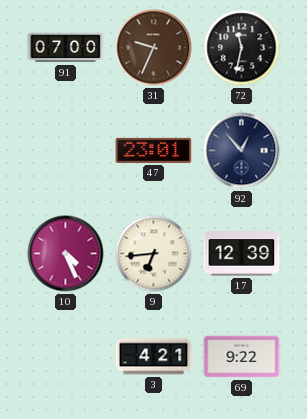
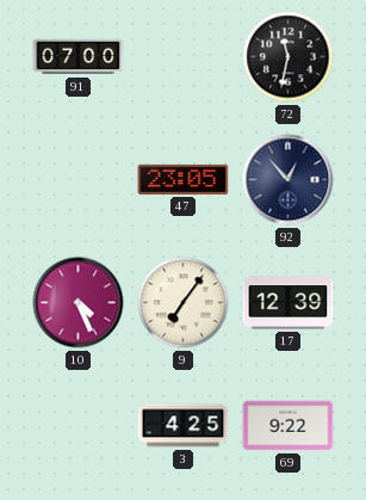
31: 9:34 -> none
47: 23:01 -> 23:05
9: 6:44 -> 7:06
3: 4:21 -> 4:25
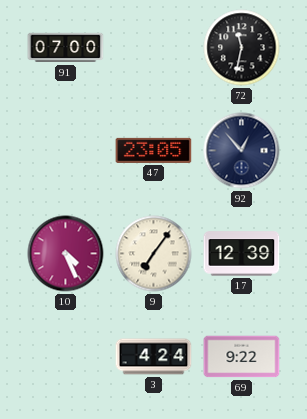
3: 4:25 -> 4:24
